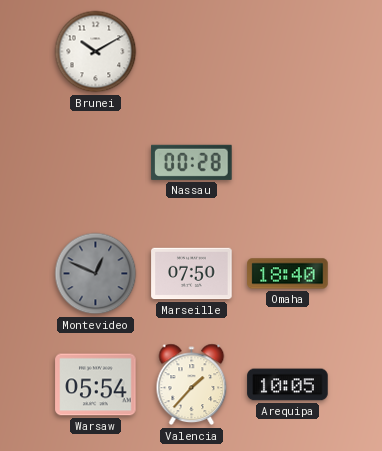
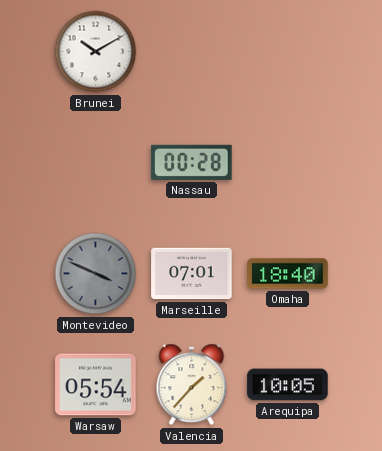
Montevideo: 12:49 -> 3:49
Marseille: 07:50 -> 07:01
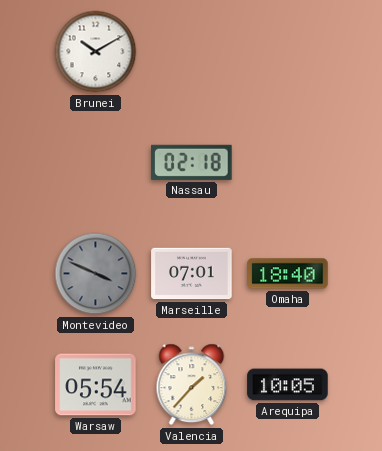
Nassau: 00:28 -> 02:18
